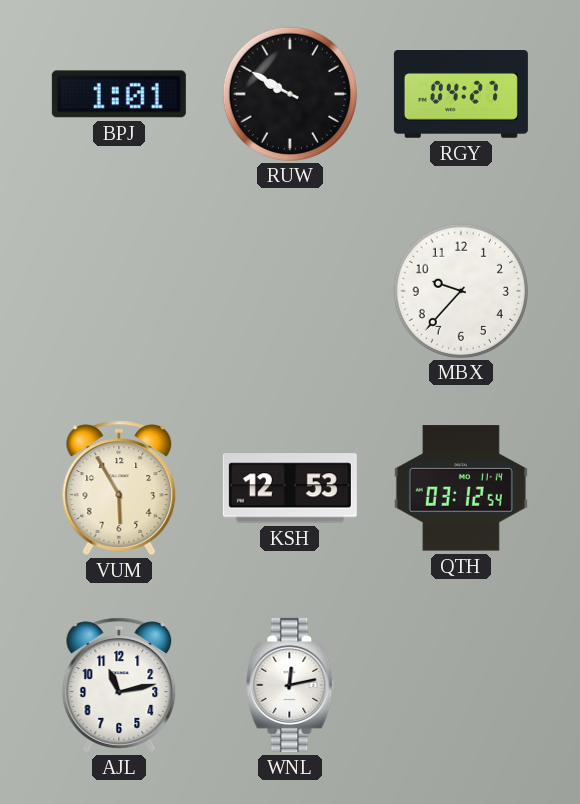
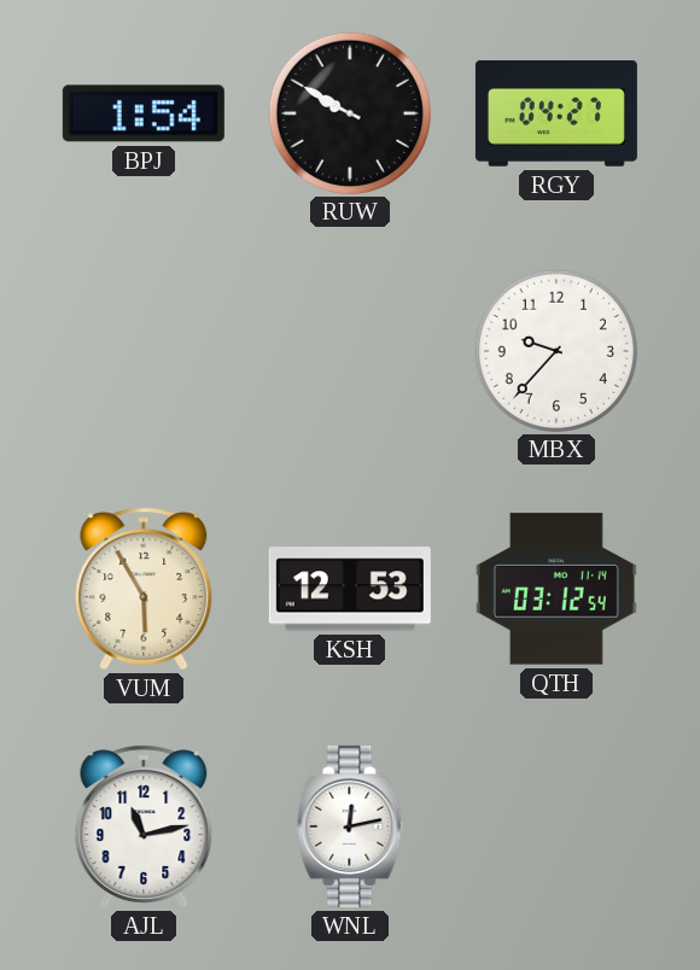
BPJ: 1:01 -> 1:54
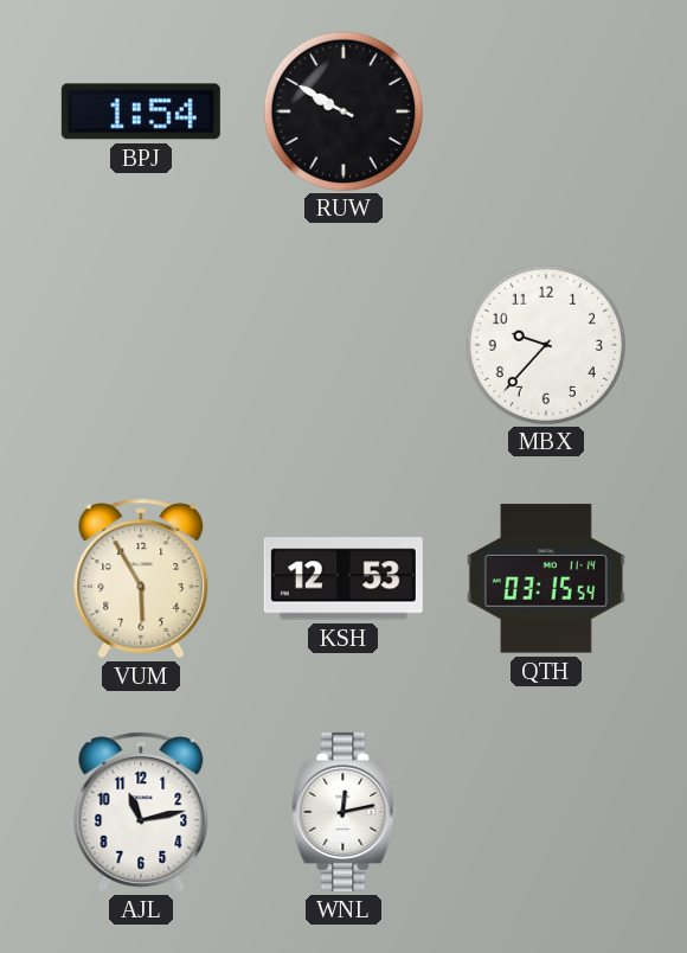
RGY: 04:27 -> none
QTH: 03:12 -> 03:15
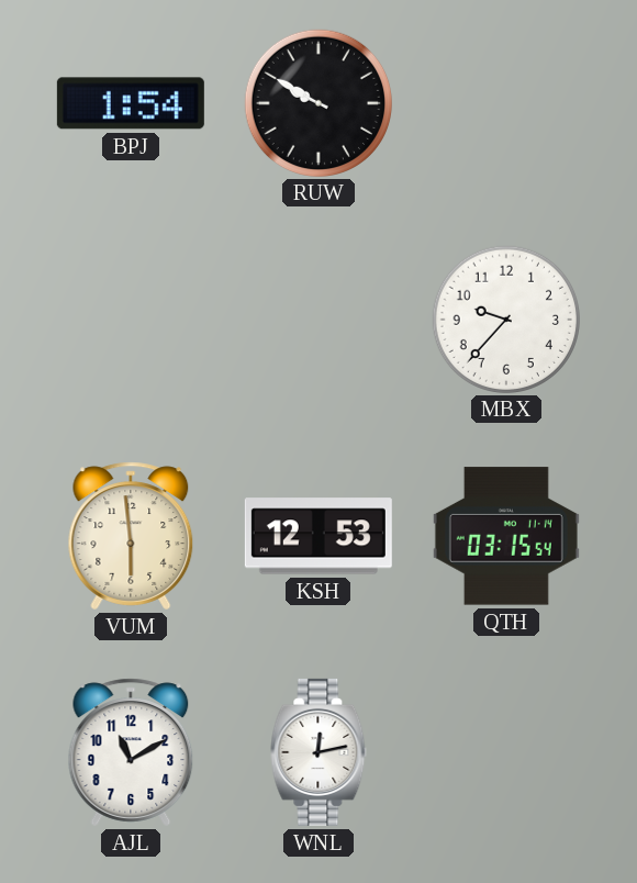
VUM: 5:55 -> 5:59
AJL: 11:13 -> 11:10
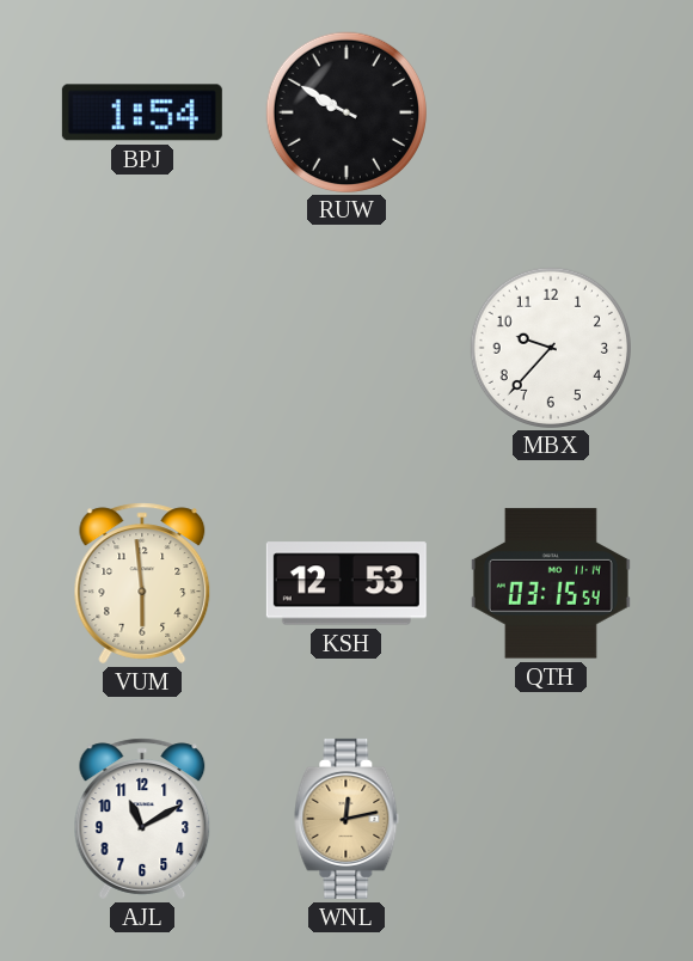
WNL dial: white -> champagne
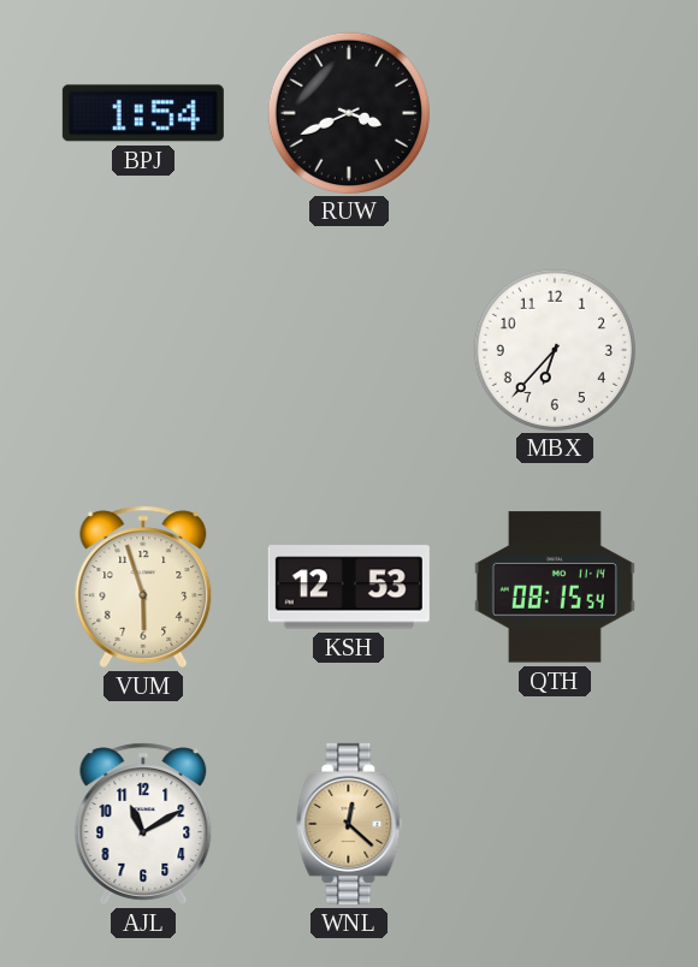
RUW: 9:50 -> 3:41
MBX: 9:37 -> 6:37
VUM: 5:59 -> 5:57
QTH: 03:15 -> 08:15
WNL: 12:13 -> 12:22
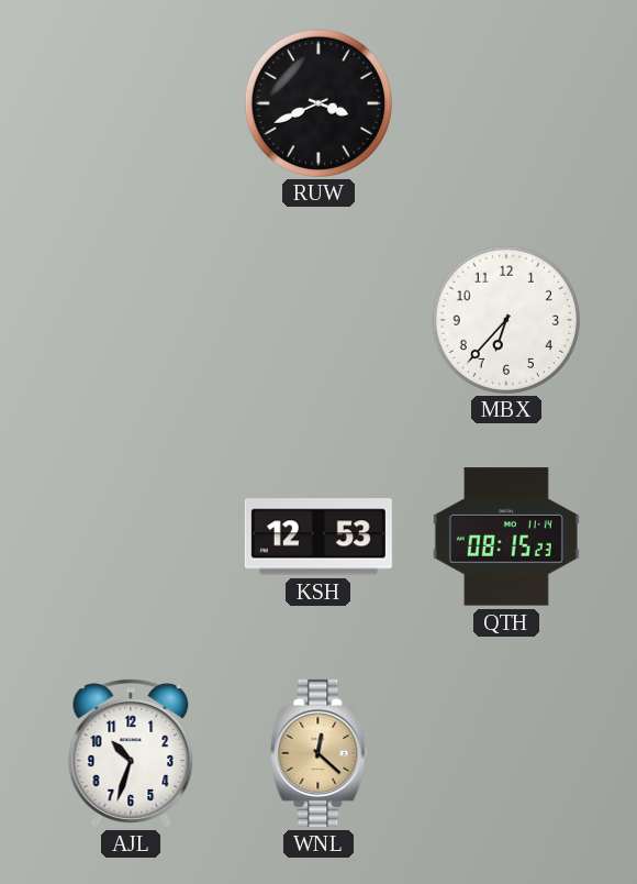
BPJ: 1:54 -> none
VUM: 5:57 -> none
QTH: 08:15:54 -> 08:15:23
AJL: 11:10 -> 10:33
